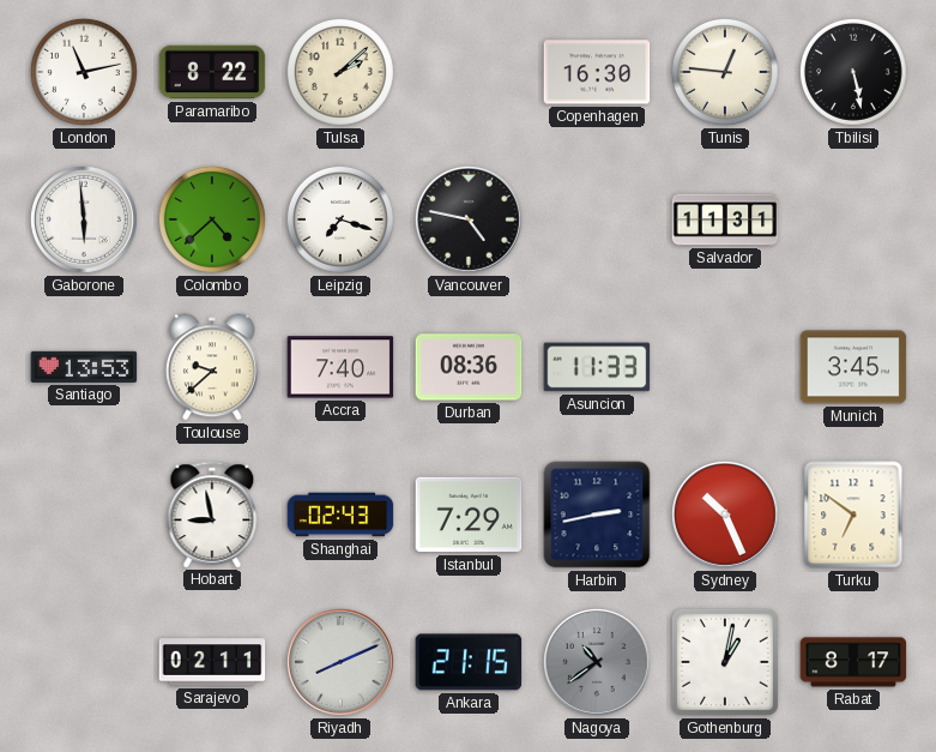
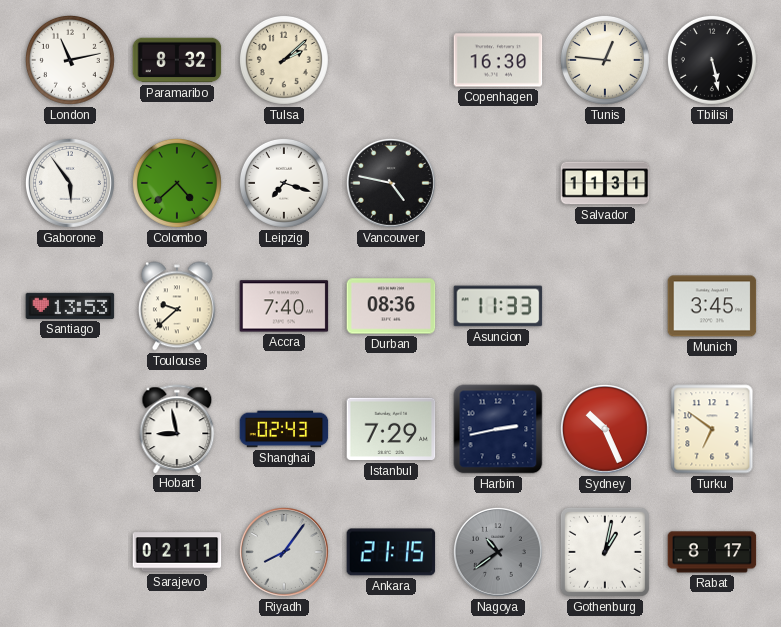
Paramaribo: 8:22 -> 8:32
Gaborone: 5:59 -> 5:54
Riyadh: 8:11 -> 8:06
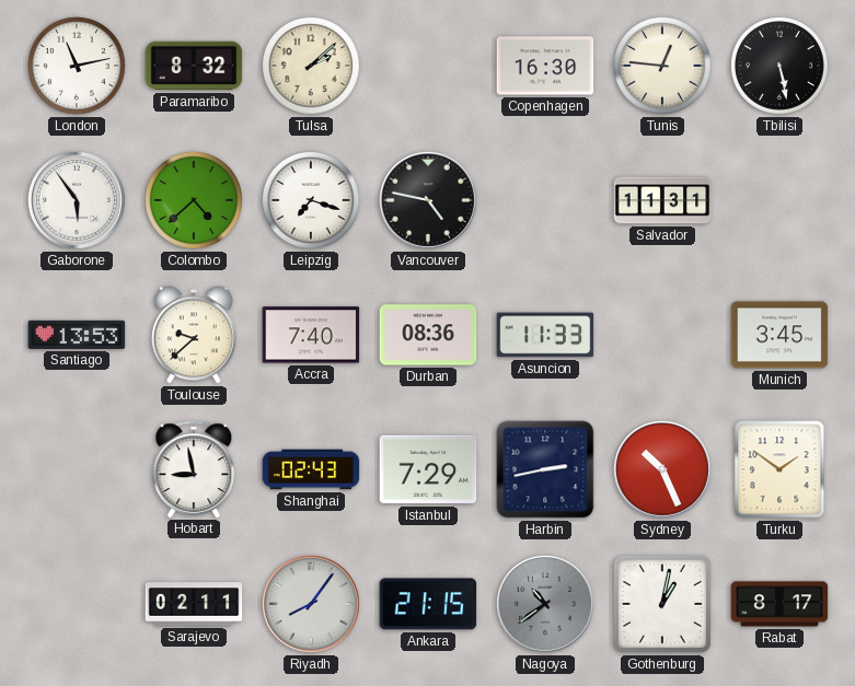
Turku: 6:51 -> 1:51
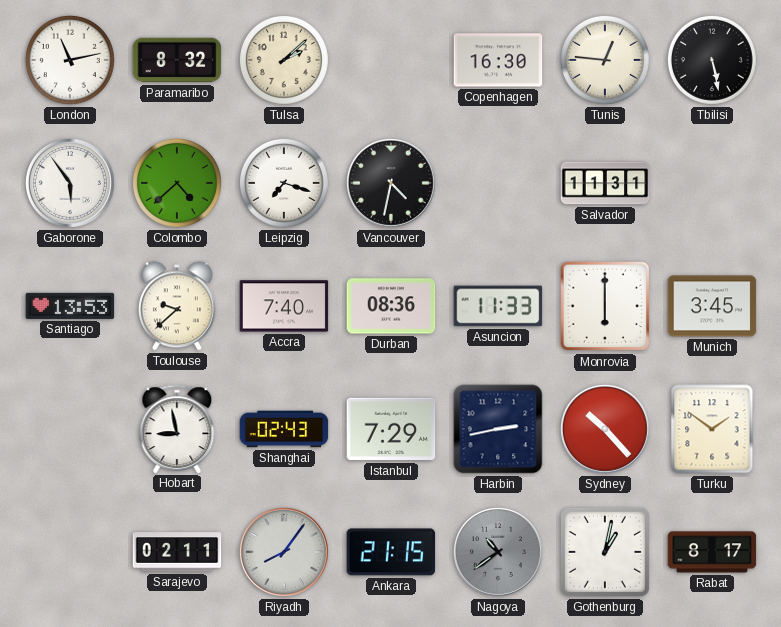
Vancouver: 4:47 -> 4:32
Monrovia: none -> 6:00
Sydney: 10:26 -> 10:23
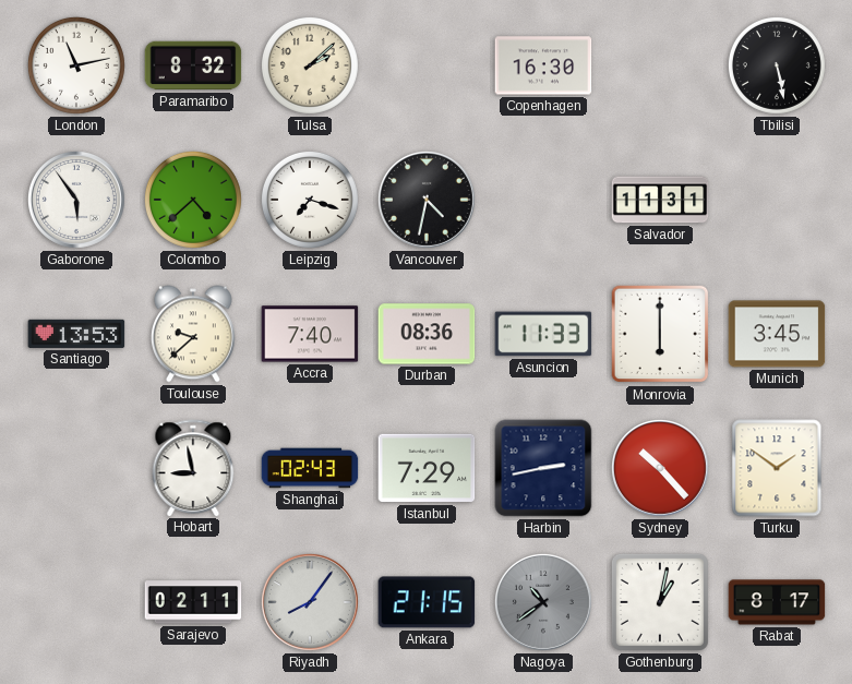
Tunis: 12:46 -> none
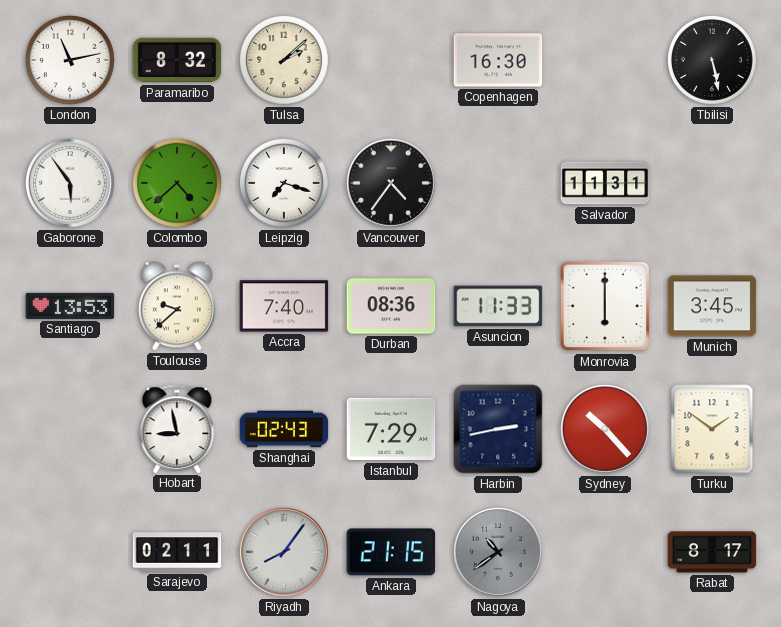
Vancouver: 4:32 -> 4:36
Gothenburg: 1:02 -> none
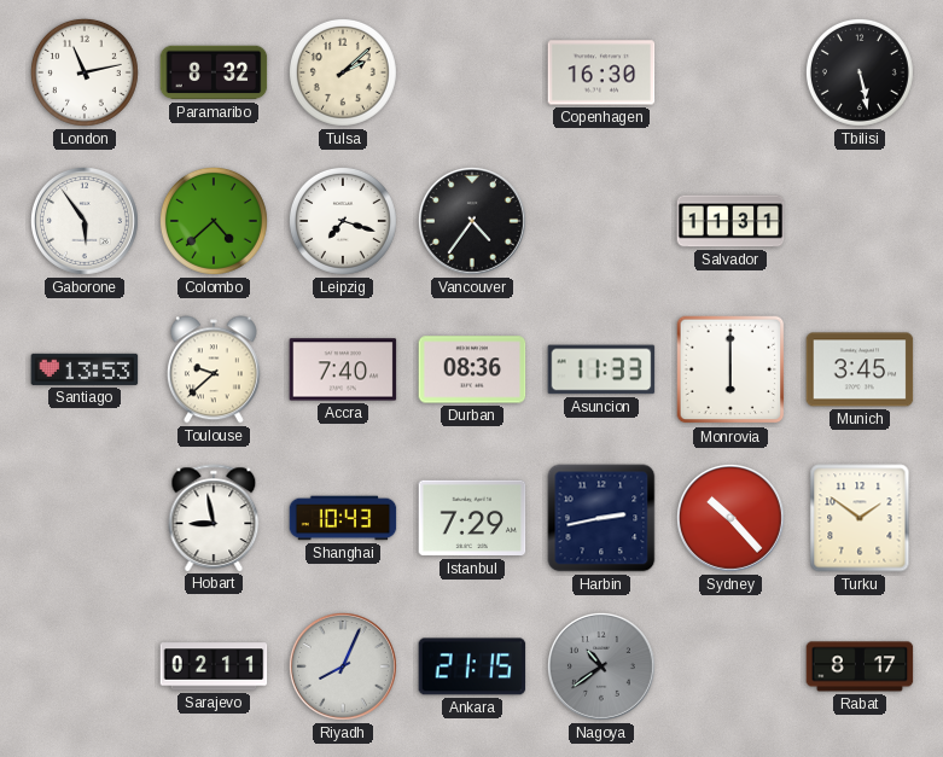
Shanghai: 02:43 -> 10:43
Riyadh: 8:06 -> 8:04
